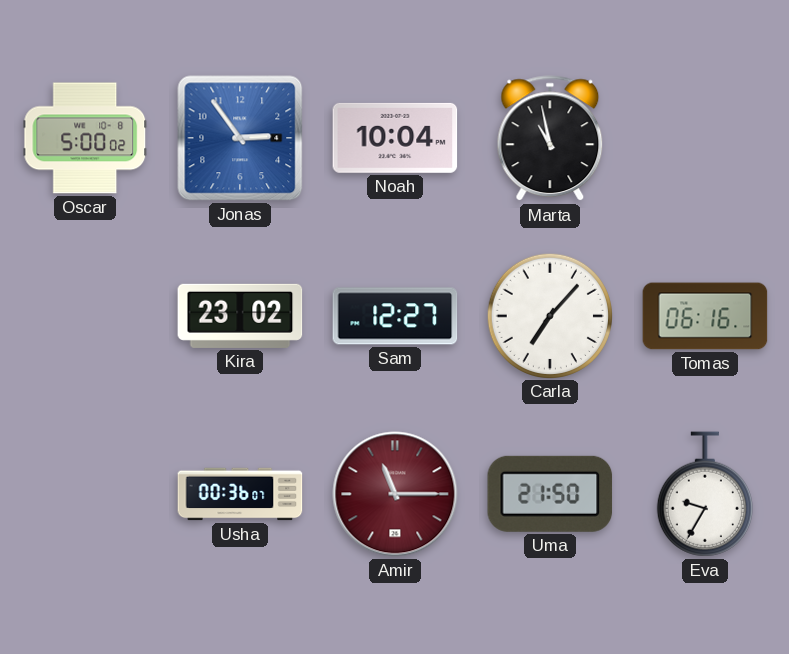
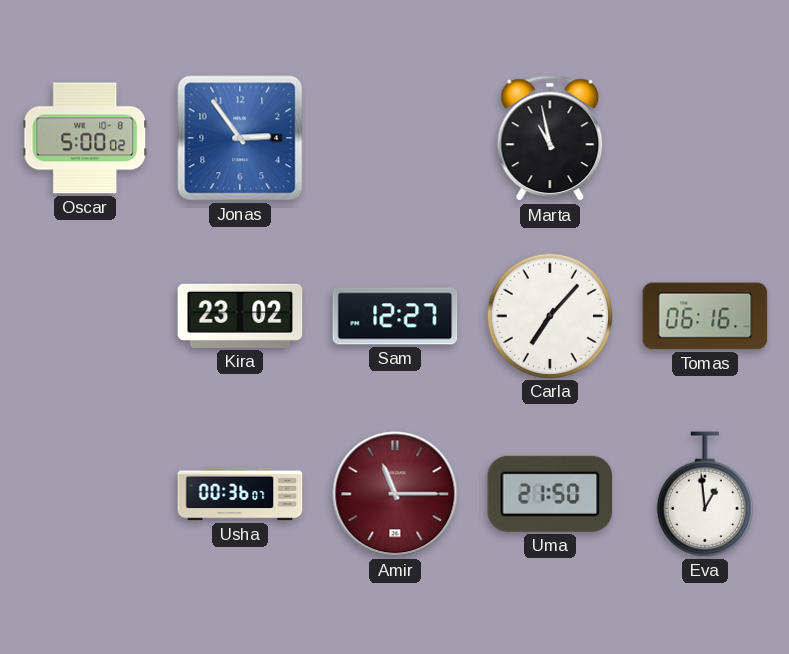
Noah: 10:04 -> none
Eva: 9:35 -> 12:59
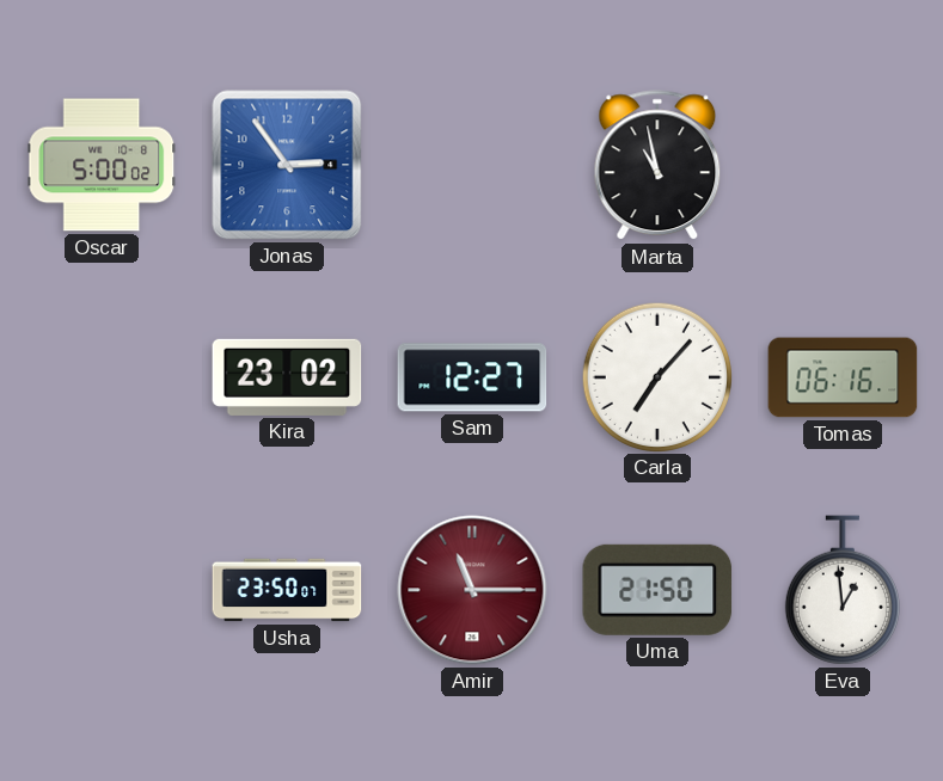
Usha: 00:36 -> 23:50
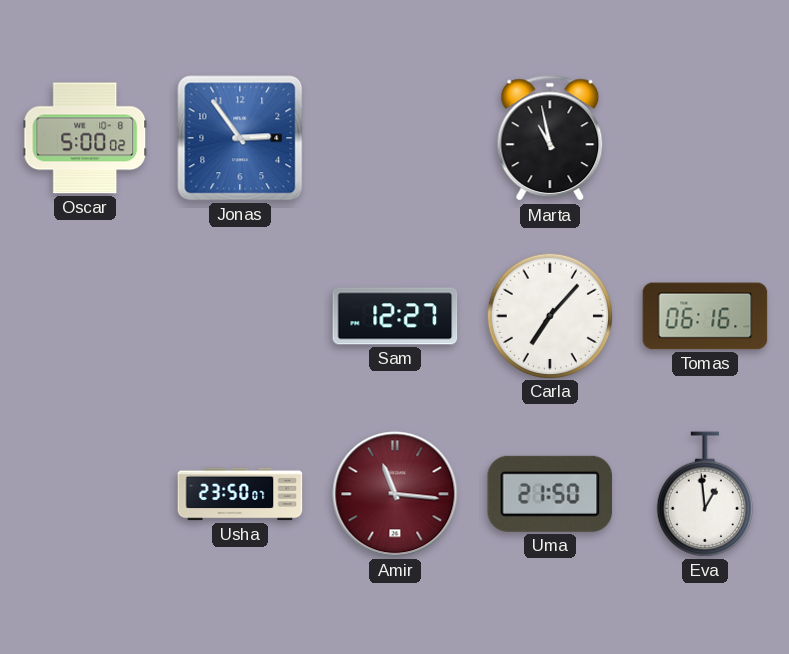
Kira: 23:02 -> none
Amir: 11:15 -> 11:16
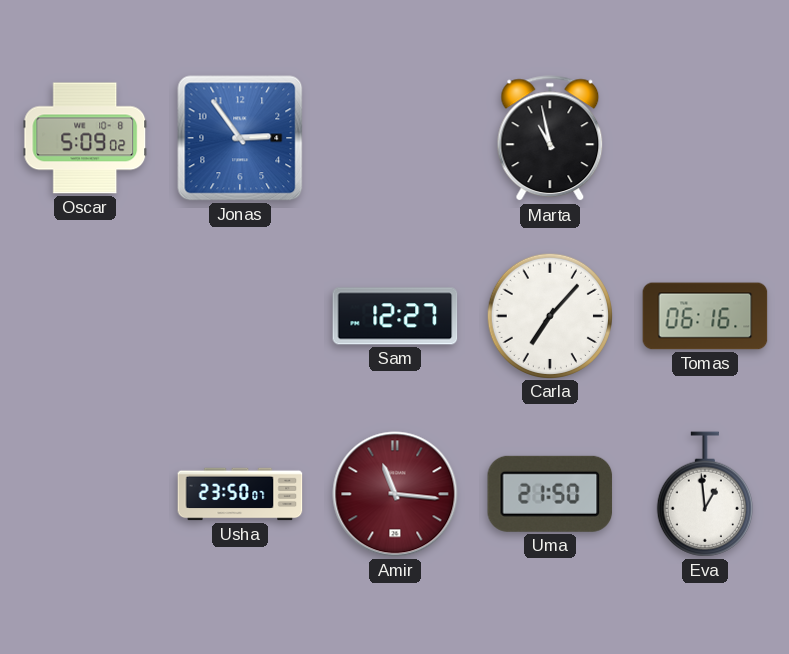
Oscar: 5:00 -> 5:09
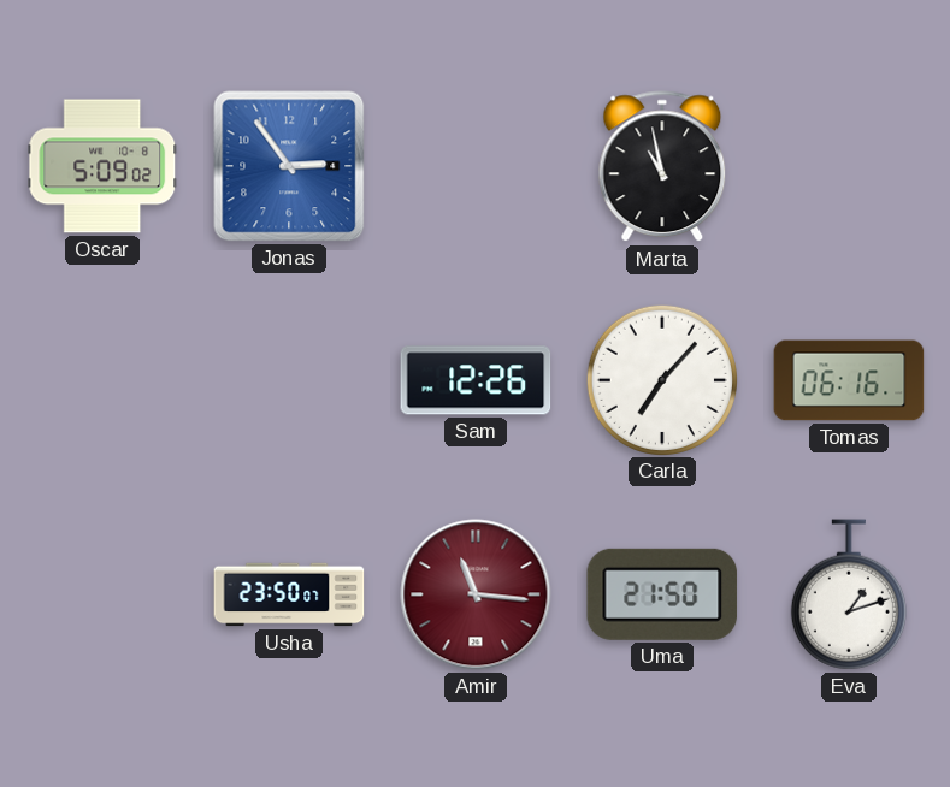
Sam: 12:27 -> 12:26
Eva: 12:59 -> 1:12
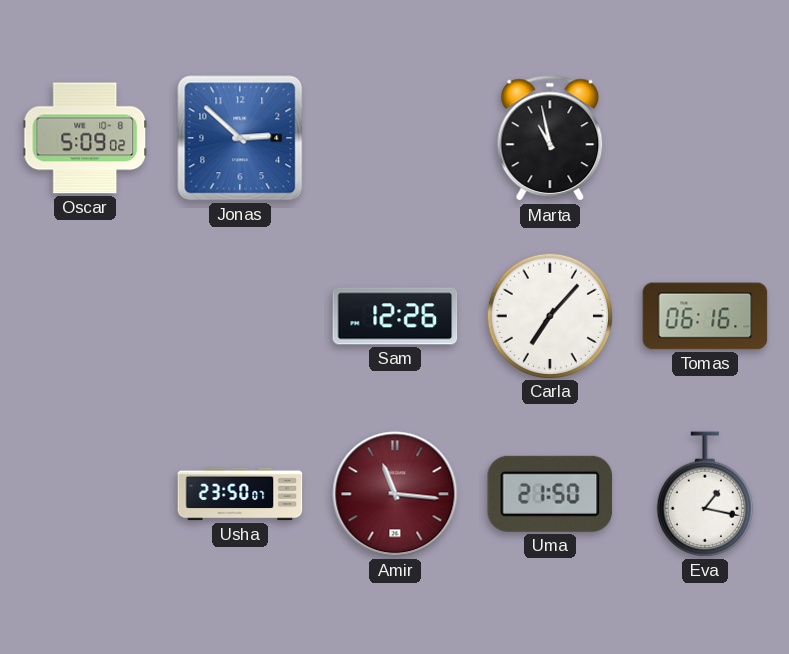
Jonas: 2:54 -> 2:52
Eva: 1:12 -> 1:17
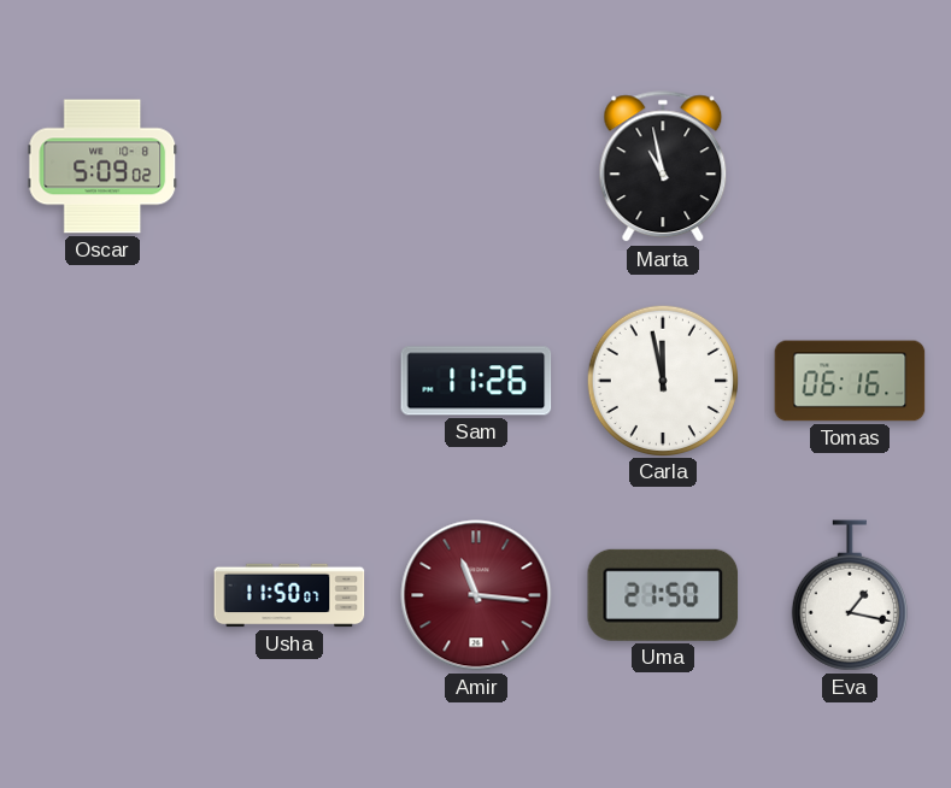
Jonas: 2:52 -> none
Sam: 12:26 -> 11:26
Carla: 7:07 -> 11:58
Usha: 23:50 -> 11:50
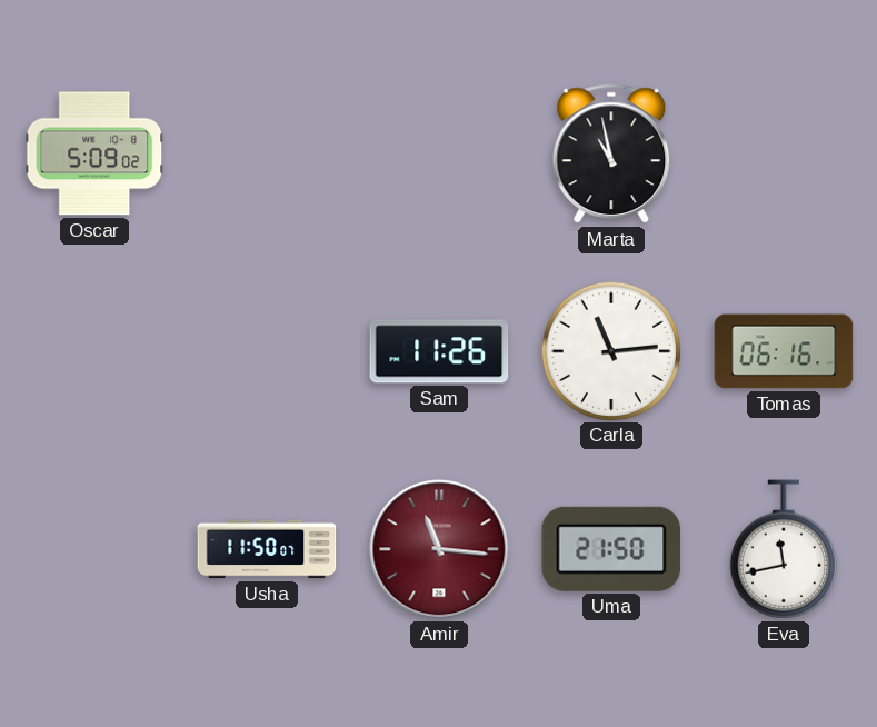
Carla: 11:58 -> 11:14
Eva: 1:17 -> 11:43
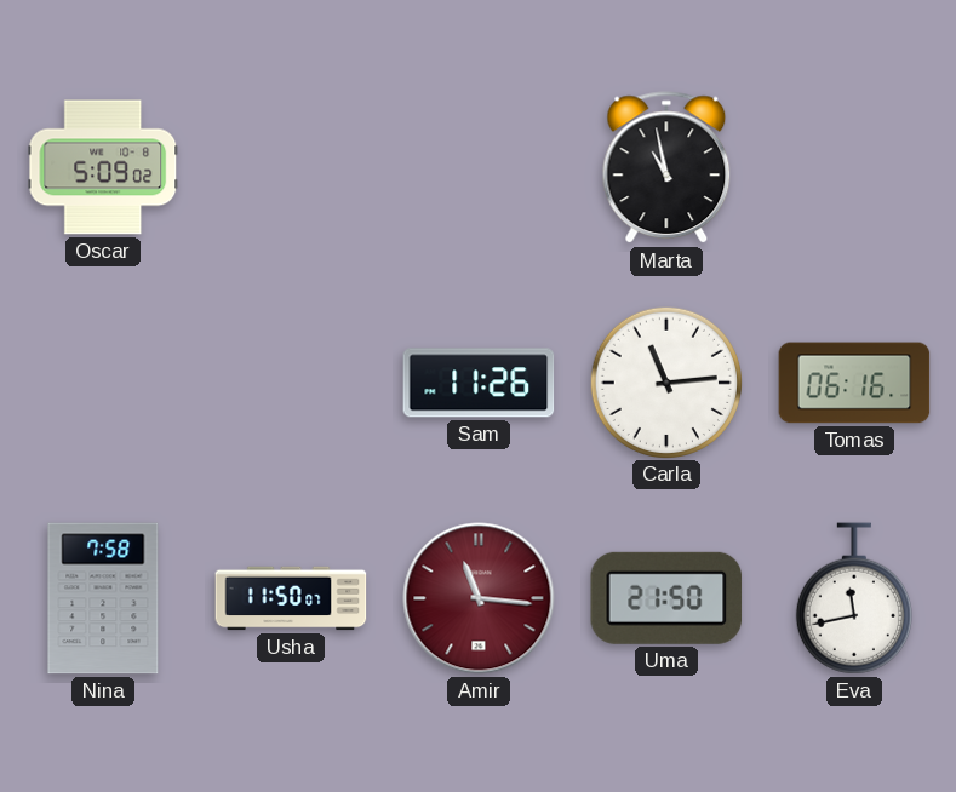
Nina: none -> 7:58
